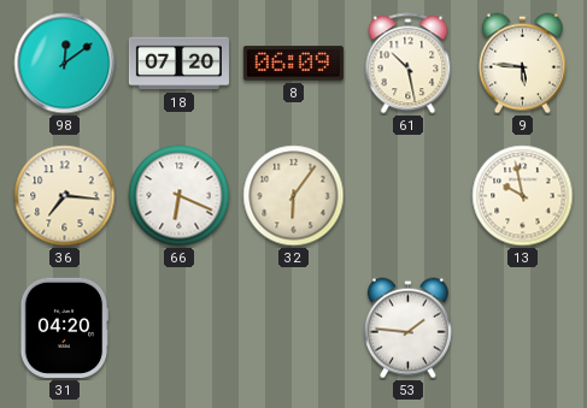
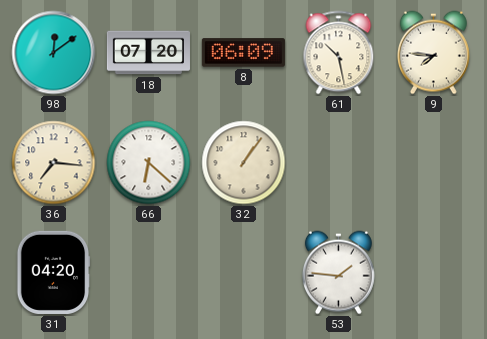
9: 5:46 -> 7:46
66: 6:19 -> 6:22
32: 6:06 -> 1:06
13: 9:58 -> none
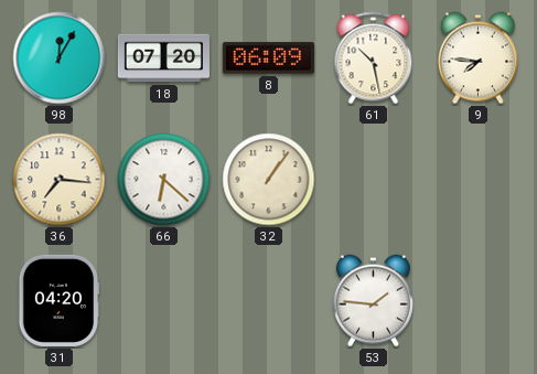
98: 12:09 -> 12:05
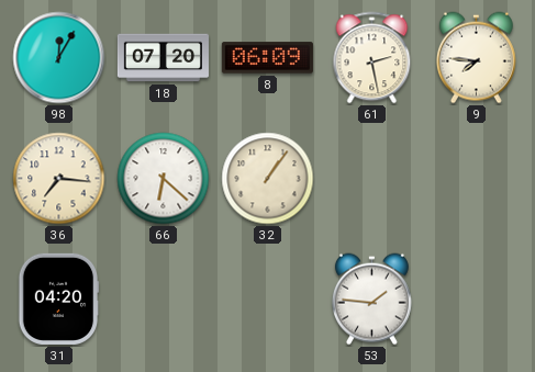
61: 10:28 -> 2:28
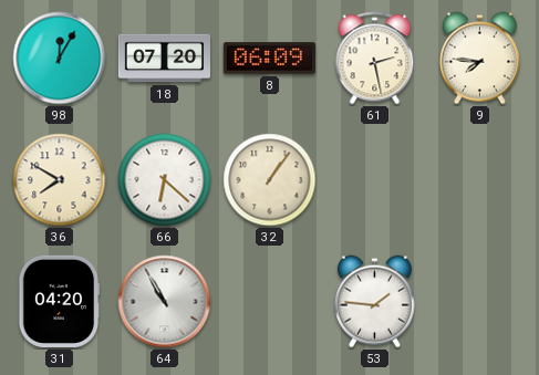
36: 7:16 -> 7:50
64: none -> 10:55
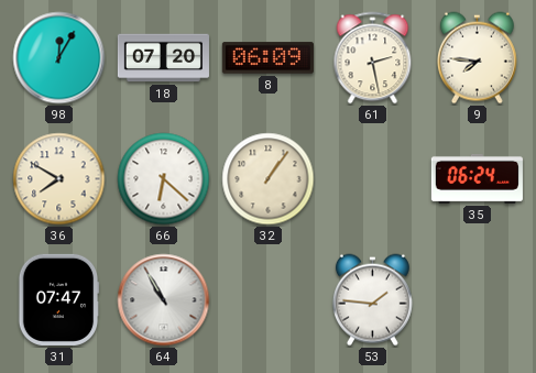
35: none -> 06:24
31: 04:20 -> 07:47
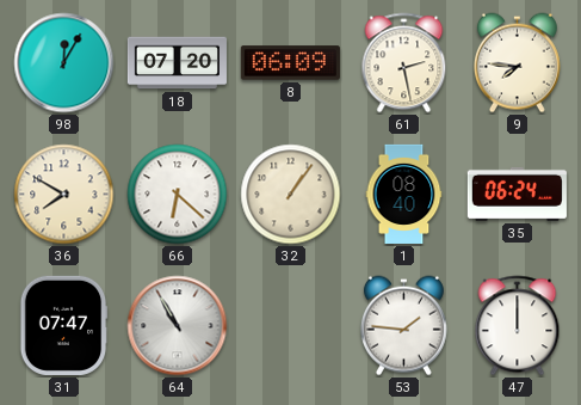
1: none -> 08:40
47: none -> 12:00
